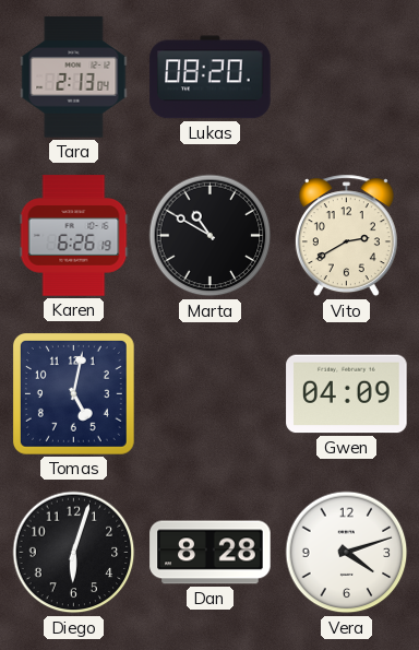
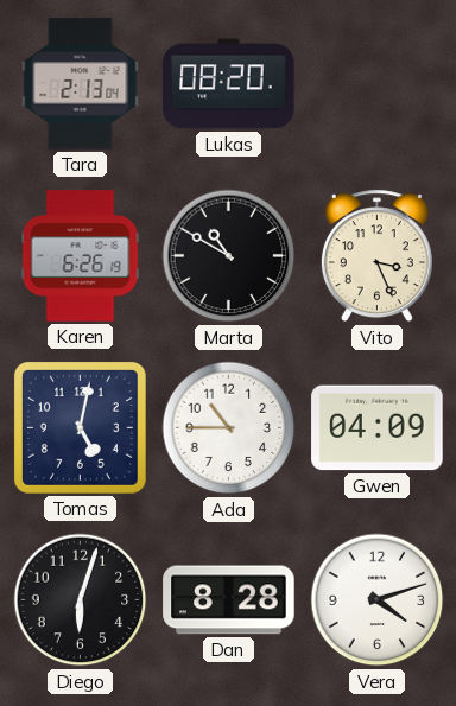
Vito: 2:40 -> 3:26
Ada: none -> 10:45
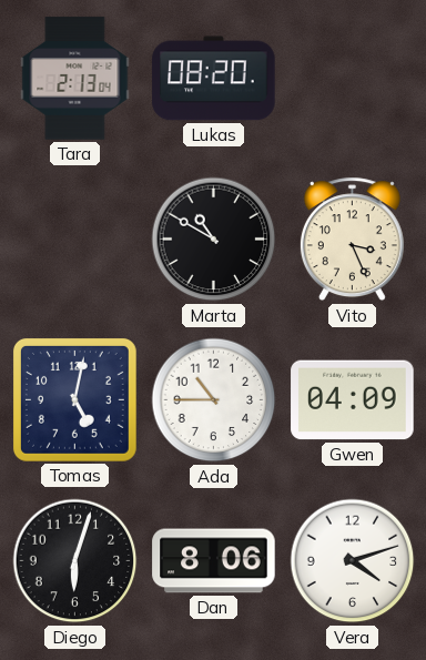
Karen: 6:26 -> none
Dan: 8:28 -> 8:06
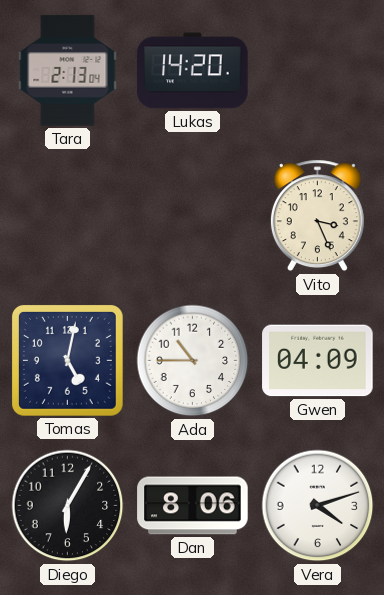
Lukas: 08:20 -> 14:20
Marta: 10:50 -> none
Diego: 6:03 -> 6:05
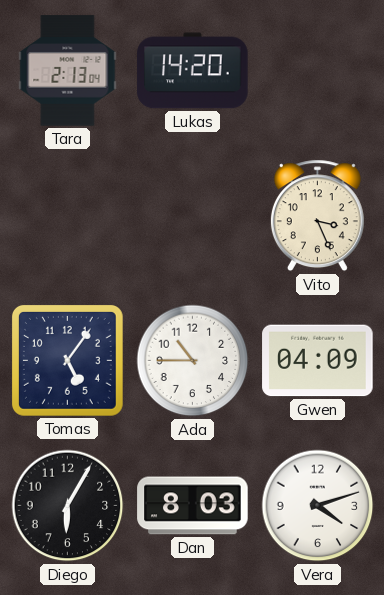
Tomas: 5:02 -> 5:06
Dan: 8:06 -> 8:03
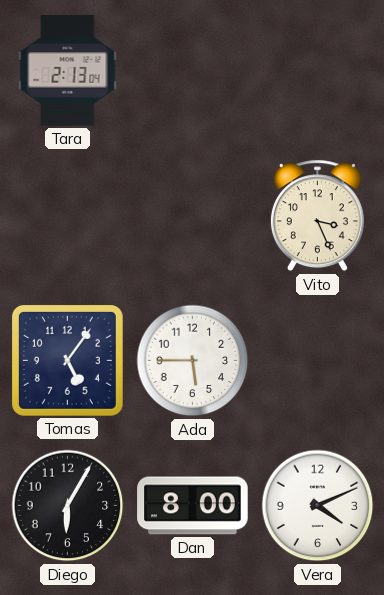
Lukas: 14:20 -> none
Ada: 10:45 -> 5:45
Gwen: 04:09 -> none
Dan: 8:03 -> 8:00
Vera: 4:12 -> 4:11
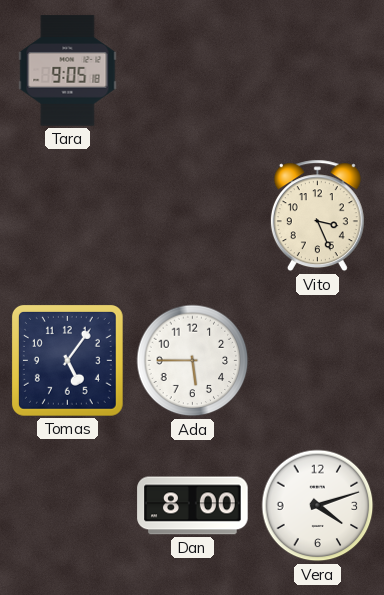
Tara: 2:13 -> 9:05
Diego: 6:05 -> none
Vera: 4:11 -> 4:12
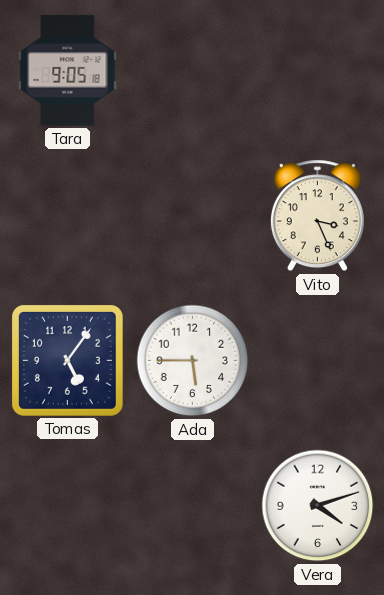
Dan: 8:00 -> none
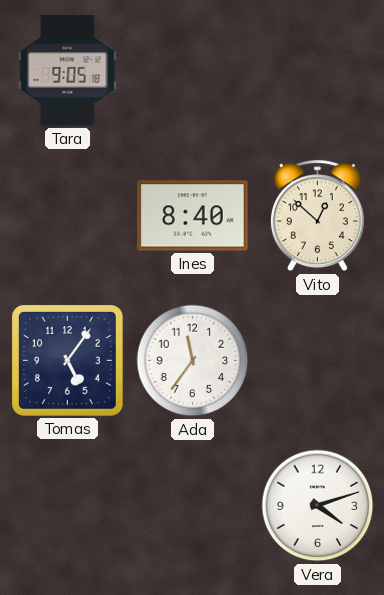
Ines: none -> 8:40
Vito: 3:26 -> 12:52
Ada: 5:45 -> 11:36
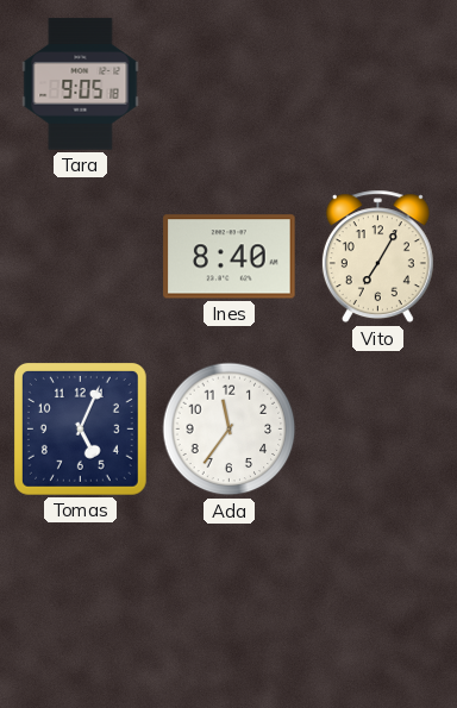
Vito: 12:52 -> 7:05
Tomas: 5:06 -> 5:04
Vera: 4:12 -> none
